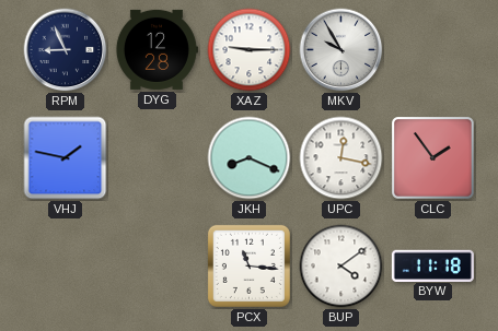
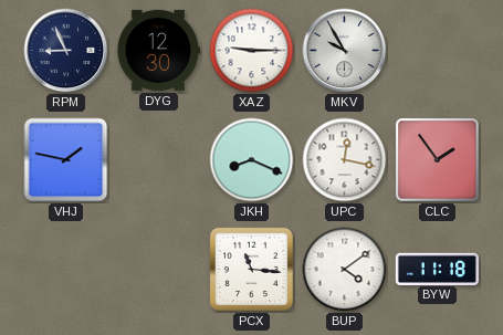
DYG: 12:28 -> 12:30
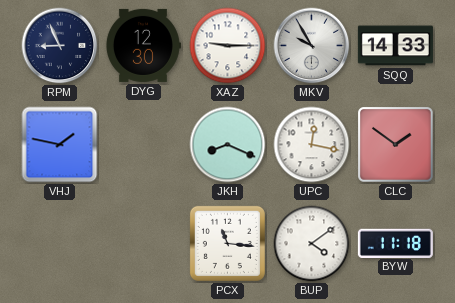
SQQ: none -> 14:33
CLC: 1:54 -> 1:51
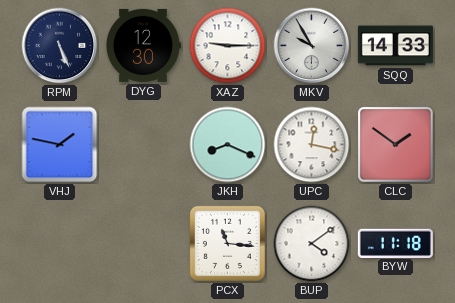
RPM: 8:56 -> 5:26
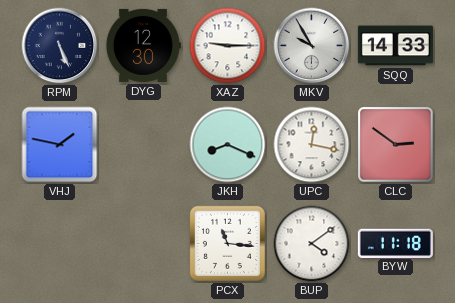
CLC: 1:51 -> 2:51
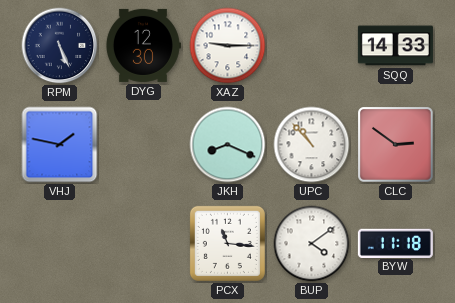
MKV: 9:55 -> none
UPC: 12:17 -> 10:53
